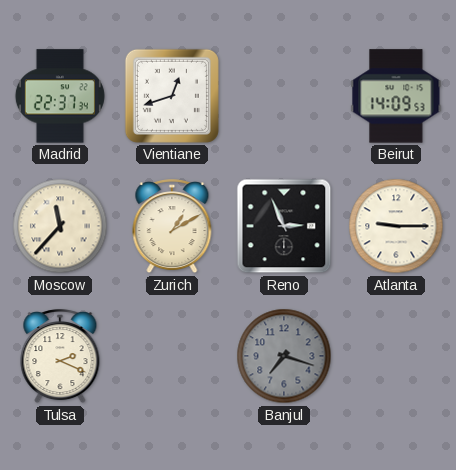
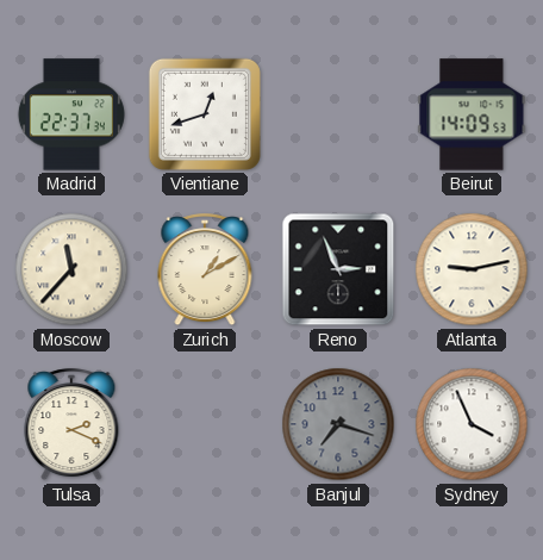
Atlanta: 9:15 -> 9:13
Sydney: none -> 3:56
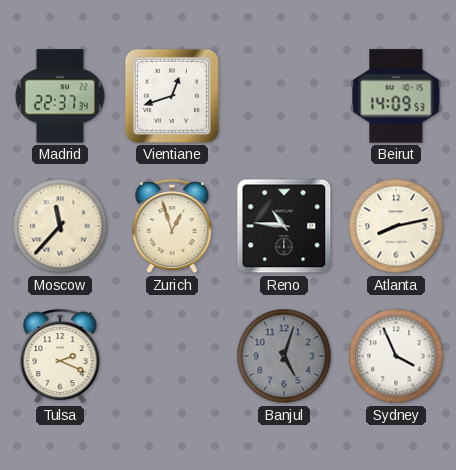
Zurich: 1:10 -> 12:57
Reno: 2:56 -> 10:46
Atlanta: 9:13 -> 8:13
Banjul: 7:18 -> 5:03
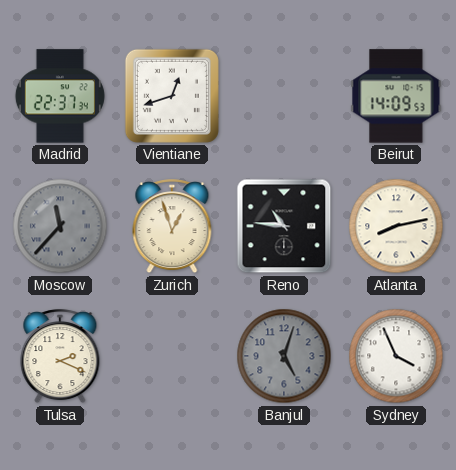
Moscow dial: cream -> grey
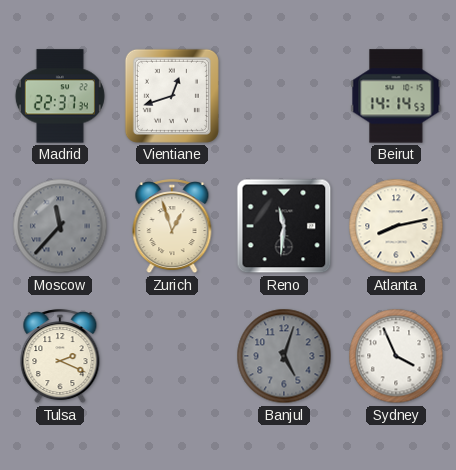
Beirut: 14:09 -> 14:14
Reno: 10:46 -> 11:31
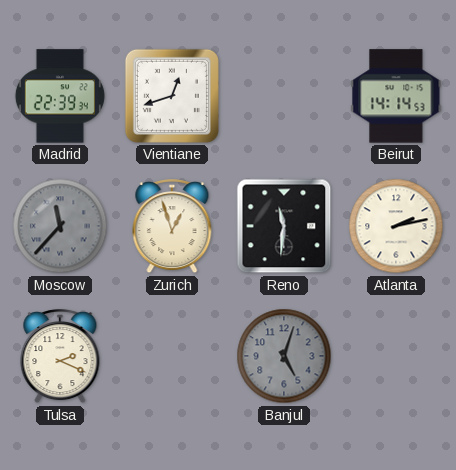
Madrid: 22:37 -> 22:39
Atlanta: 8:13 -> 2:13
Sydney: 3:56 -> none
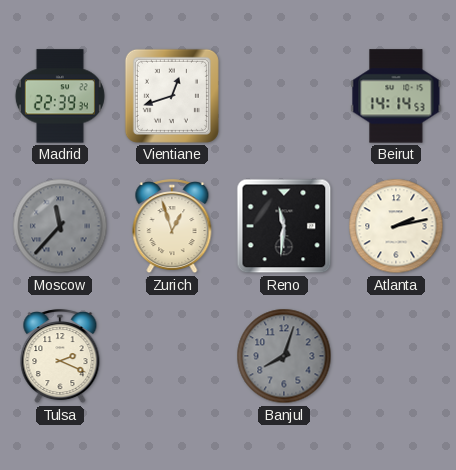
Banjul: 5:03 -> 8:03
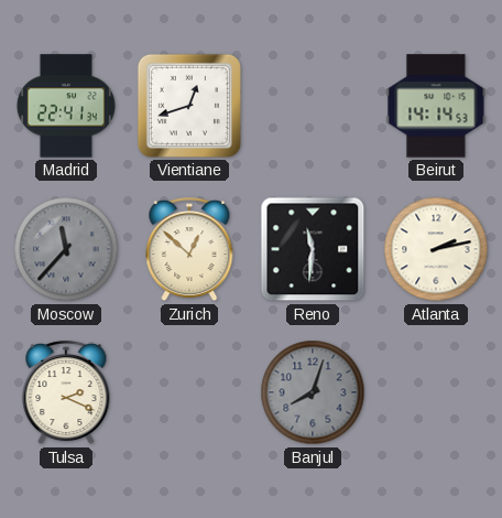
Madrid: 22:39 -> 22:41
Zurich: 12:57 -> 12:52
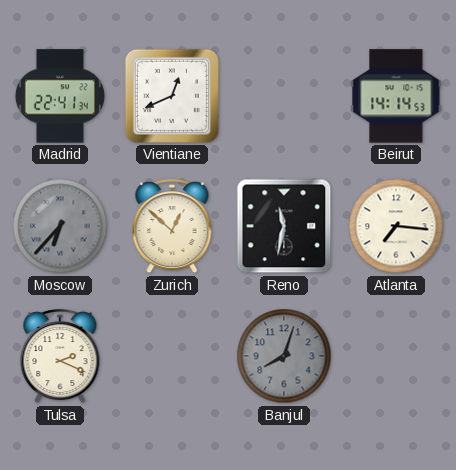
Vientiane: 12:42 -> 12:41
Moscow: 11:37 -> 6:37
Reno: 11:31 -> 11:32
Atlanta: 2:13 -> 7:16
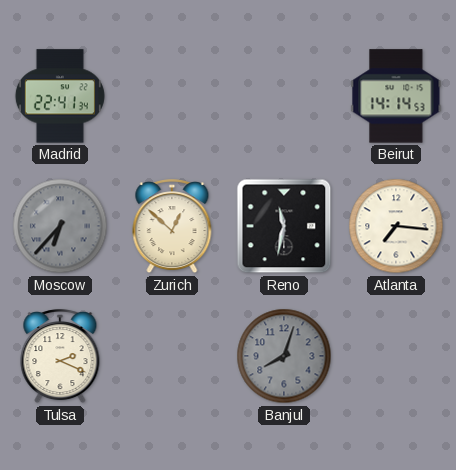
Vientiane: 12:41 -> none
